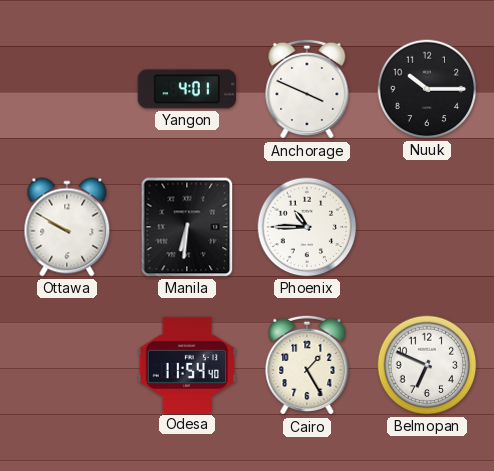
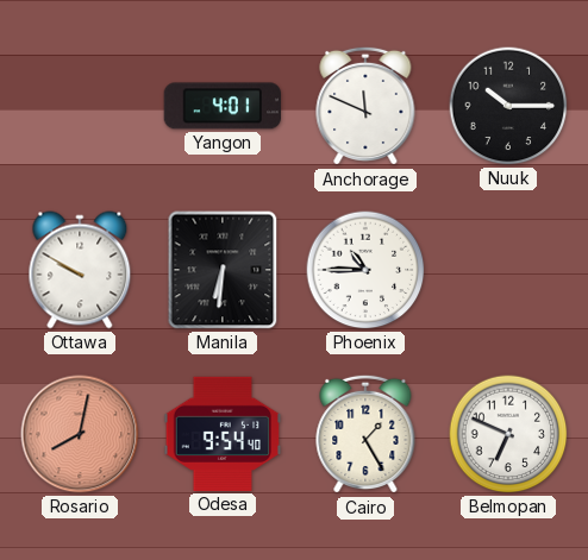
Anchorage: 3:49 -> 11:49
Rosario: none -> 8:02
Odesa: 11:54 -> 9:54
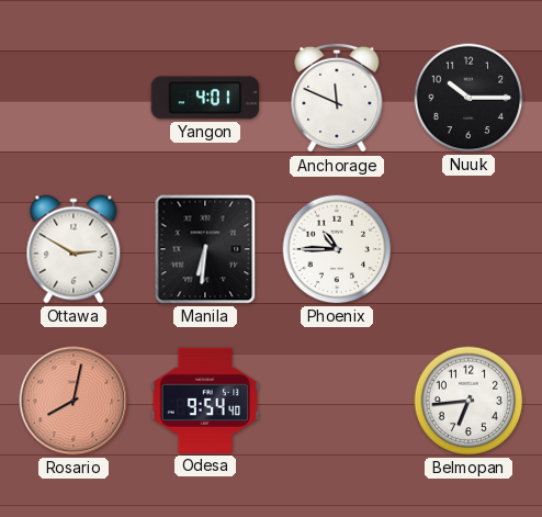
Ottawa: 9:50 -> 2:50
Cairo: 1:25 -> none
Belmopan: 6:49 -> 6:44
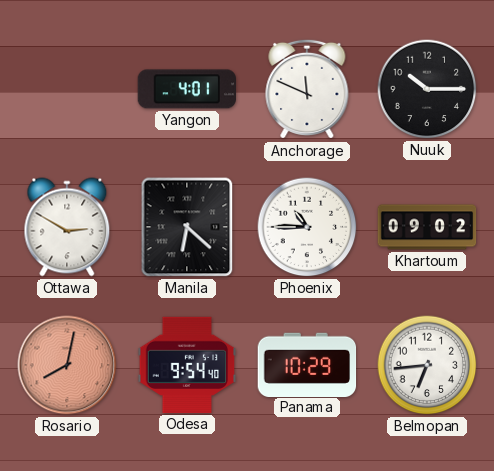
Manila: 6:31 -> 6:22
Khartoum: none -> 09:02
Panama: none -> 10:29
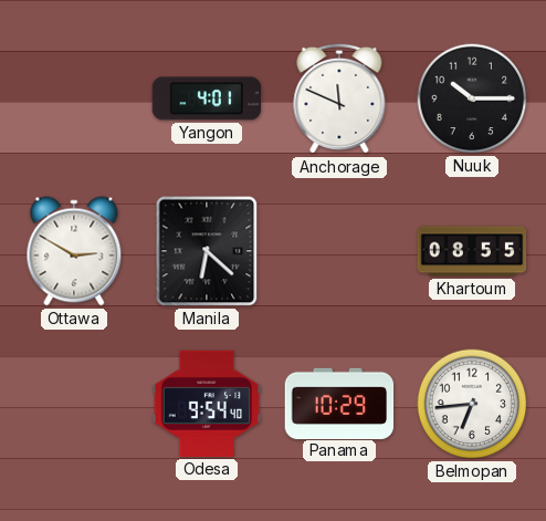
Phoenix: 10:45 -> none
Khartoum: 09:02 -> 08:55
Rosario: 8:02 -> none
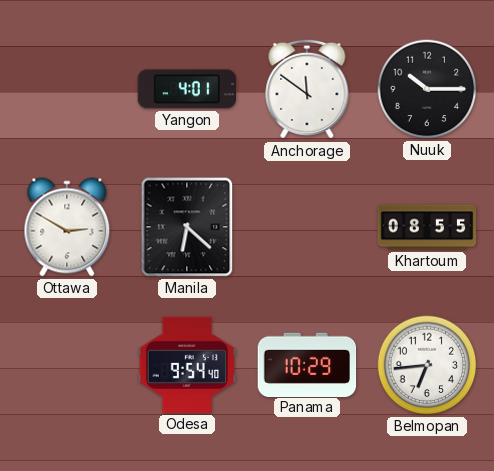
Anchorage: 11:49 -> 11:51
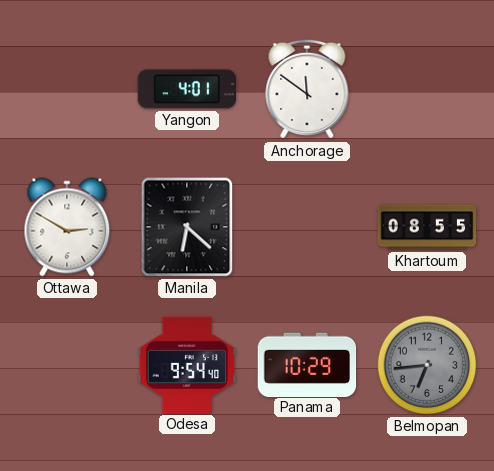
Nuuk: 10:15 -> none
Belmopan dial: white -> grey
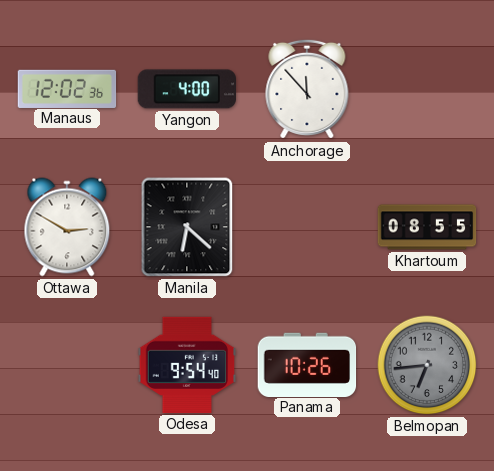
Manaus: none -> 12:02
Yangon: 4:01 -> 4:00
Anchorage: 11:51 -> 11:53
Panama: 10:29 -> 10:26
